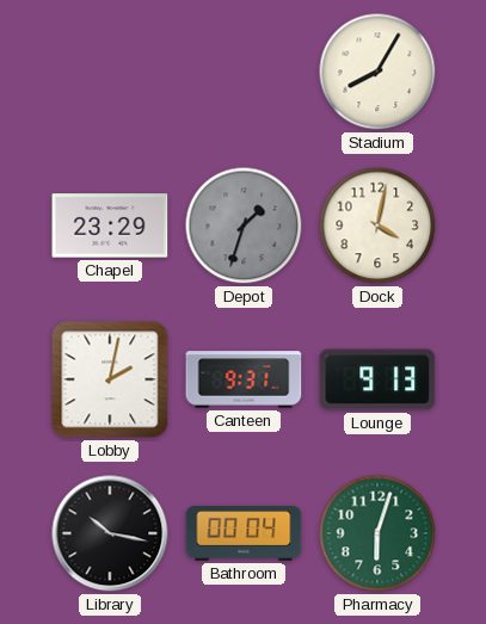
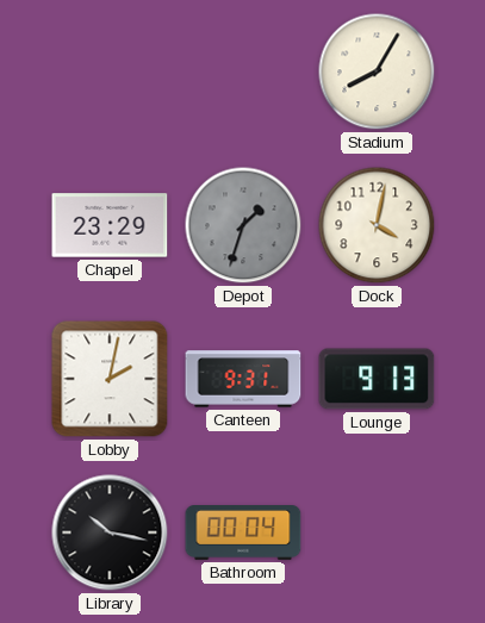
Pharmacy: 6:03 -> none
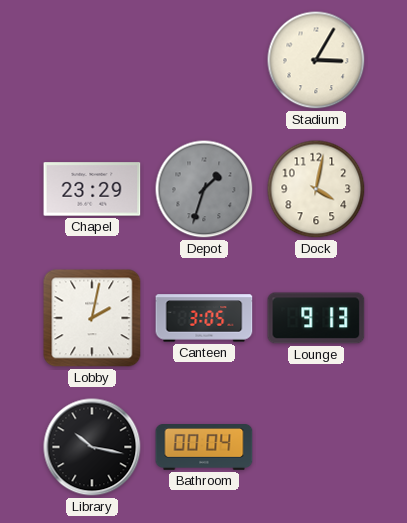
Stadium: 8:05 -> 3:05
Canteen: 9:31 -> 3:05
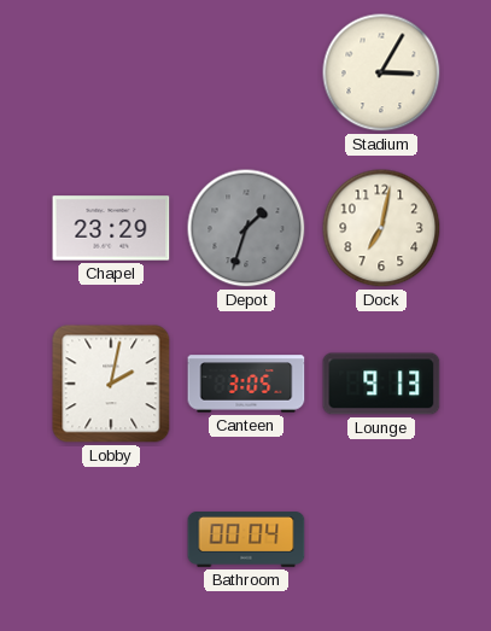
Dock: 4:02 -> 7:02
Library: 10:17 -> none
